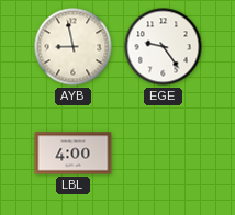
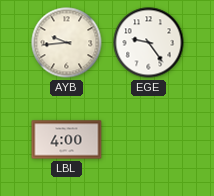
AYB: 8:58 -> 9:44
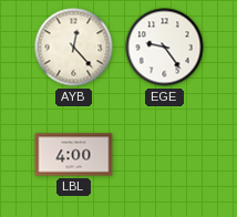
AYB: 9:44 -> 12:23
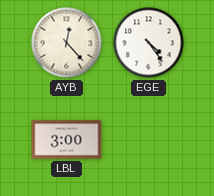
EGE: 9:24 -> 4:24
LBL: 4:00 -> 3:00
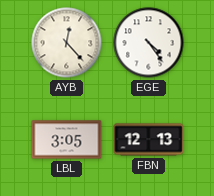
LBL: 3:00 -> 3:05
FBN: none -> 12:13
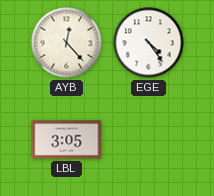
FBN: 12:13 -> none
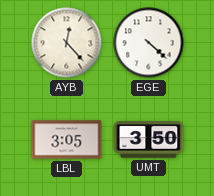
EGE: 4:24 -> 4:22
UMT: none -> 3:50
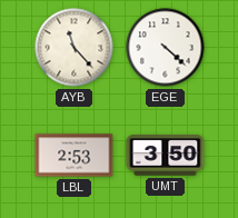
AYB: 12:23 -> 11:23
LBL: 3:05 -> 2:53
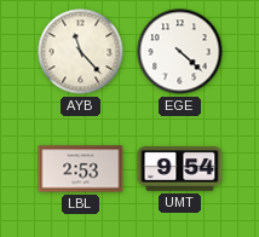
UMT: 3:50 -> 9:54
